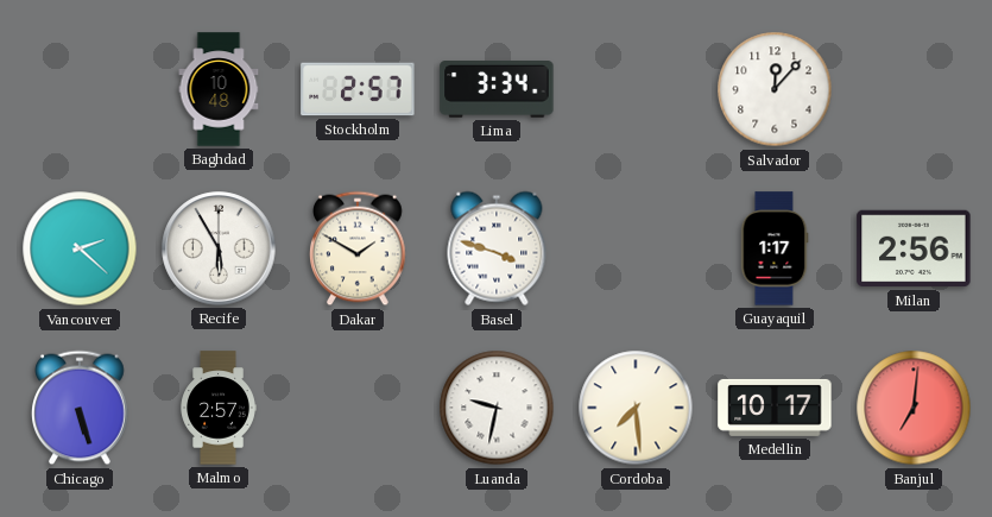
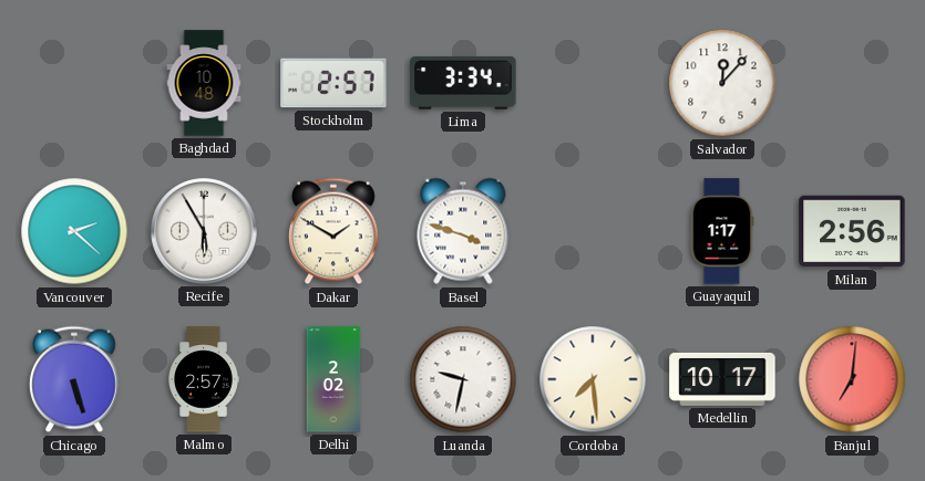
Delhi: none -> 2:02
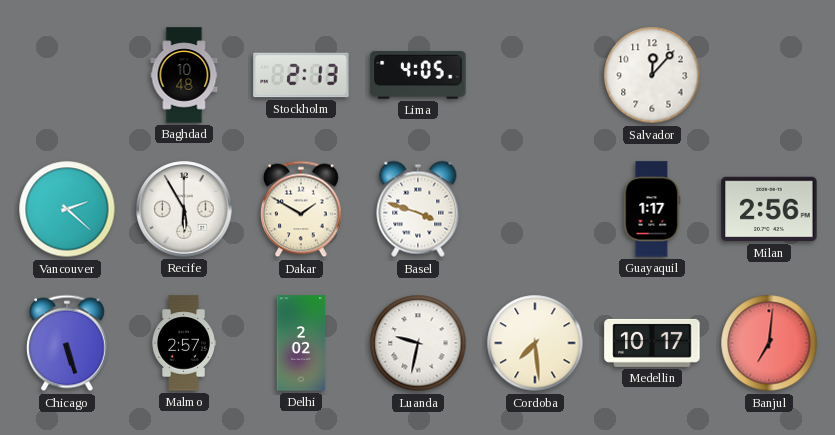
Stockholm: 2:57 -> 2:13
Lima: 3:34 -> 4:05
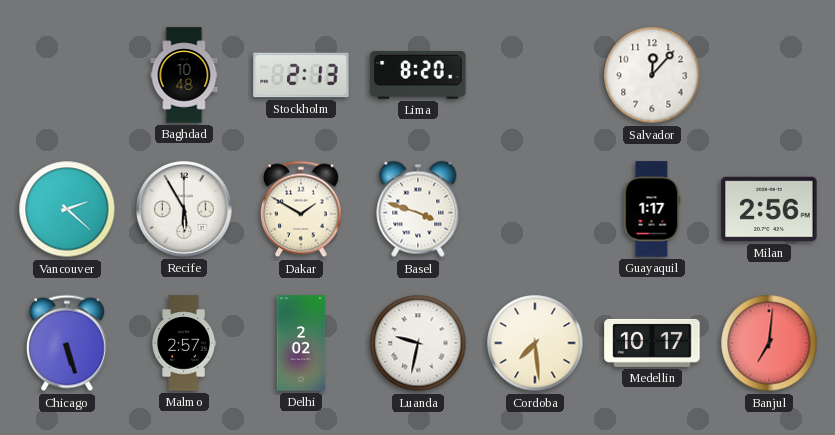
Lima: 4:05 -> 8:20
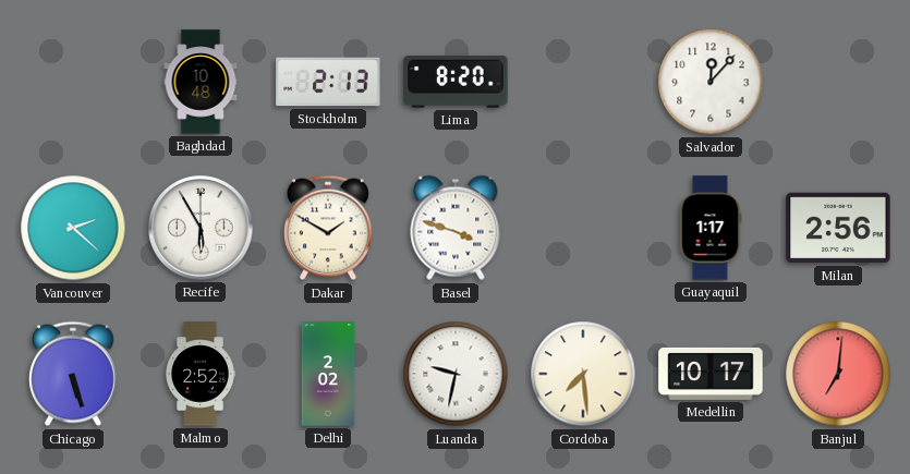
Malmo: 2:57 -> 2:52
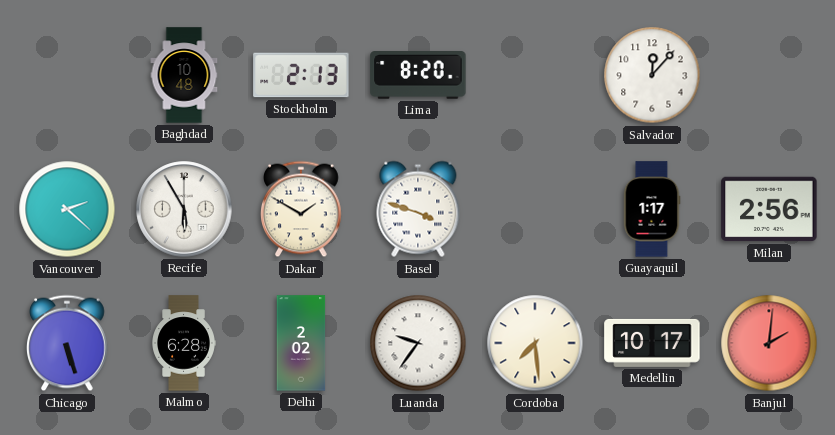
Malmo: 2:52 -> 6:28
Luanda: 9:32 -> 9:36
Banjul: 7:01 -> 2:01
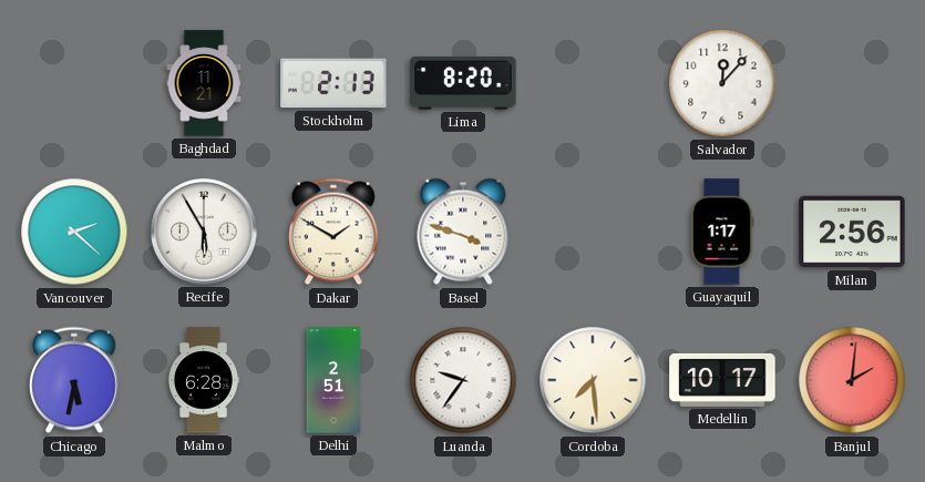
Baghdad: 10:48 -> 11:21
Chicago: 5:27 -> 5:32
Delhi: 2:02 -> 2:51
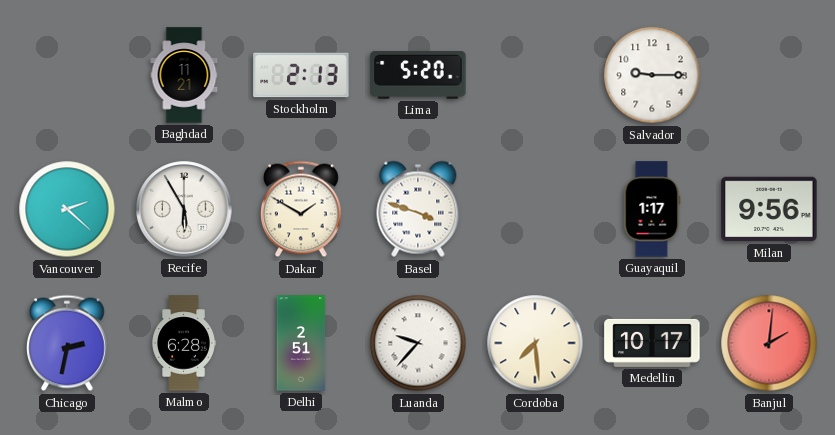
Lima: 8:20 -> 5:20
Salvador: 12:07 -> 9:15
Milan: 2:56 -> 9:56
Chicago: 5:32 -> 2:32
Luanda: 9:36 -> 9:37
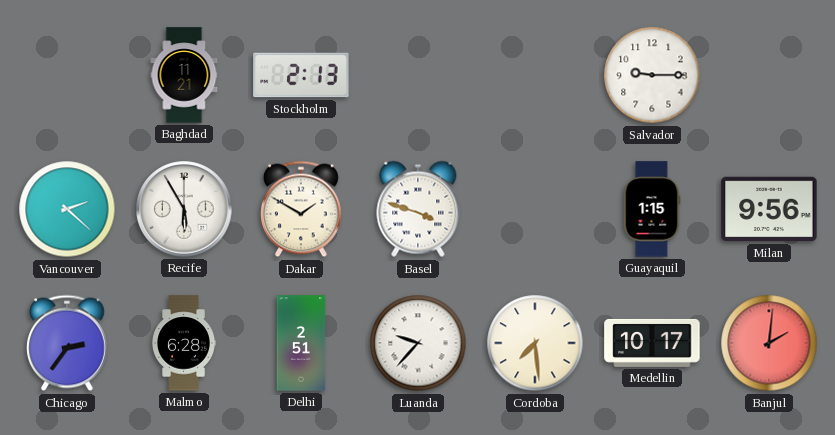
Lima: 5:20 -> none
Guayaquil: 1:17 -> 1:15
Chicago: 2:32 -> 2:36
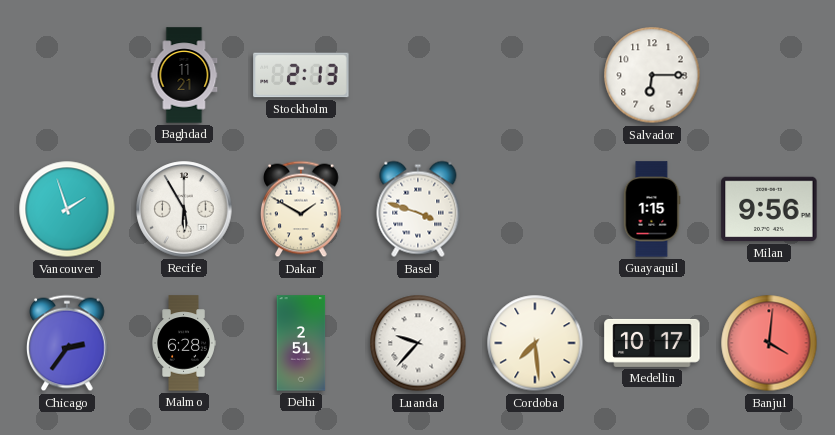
Salvador: 9:15 -> 6:15
Vancouver: 2:22 -> 1:57
Banjul: 2:01 -> 4:01
